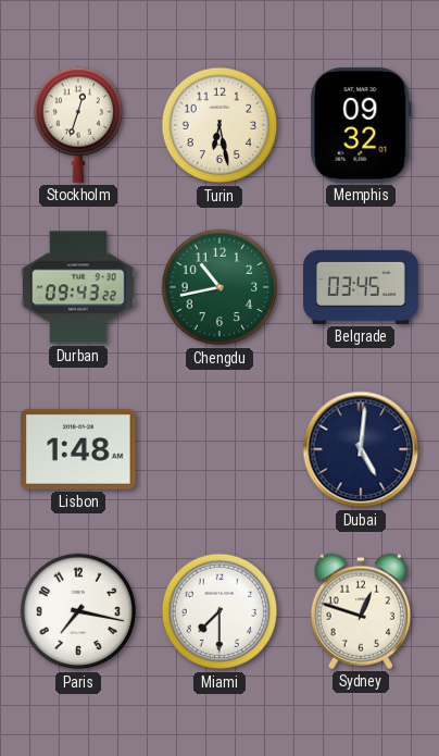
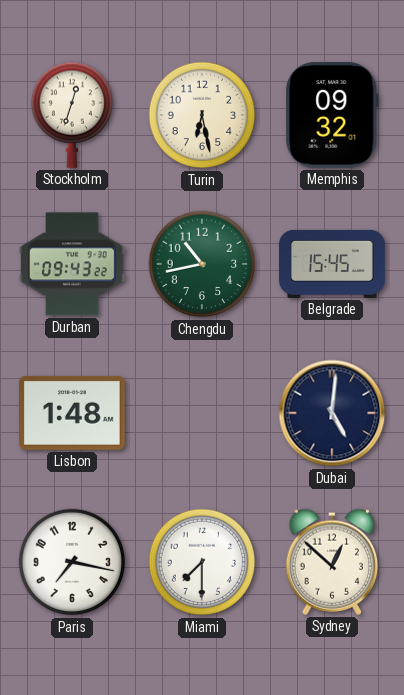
Belgrade: 03:45 -> 15:45
Sydney: 12:48 -> 12:52
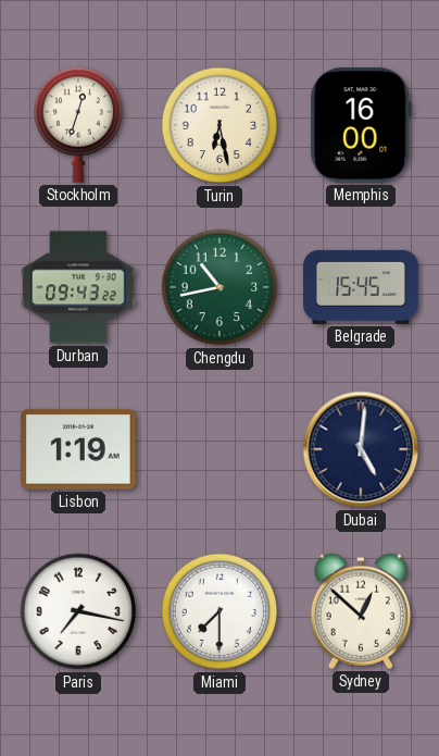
Memphis: 09:32 -> 16:00
Lisbon: 1:48 -> 1:19
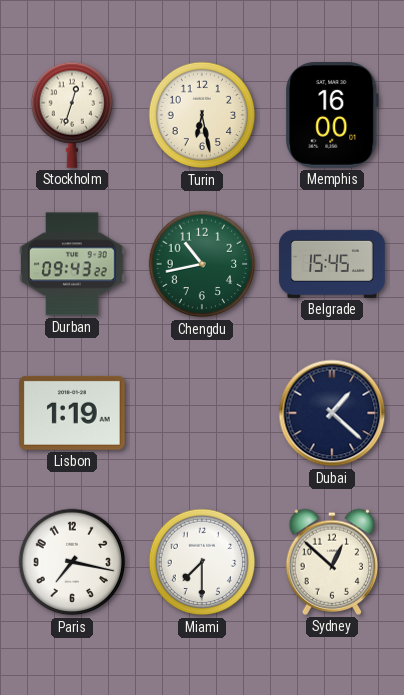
Dubai: 5:01 -> 1:22
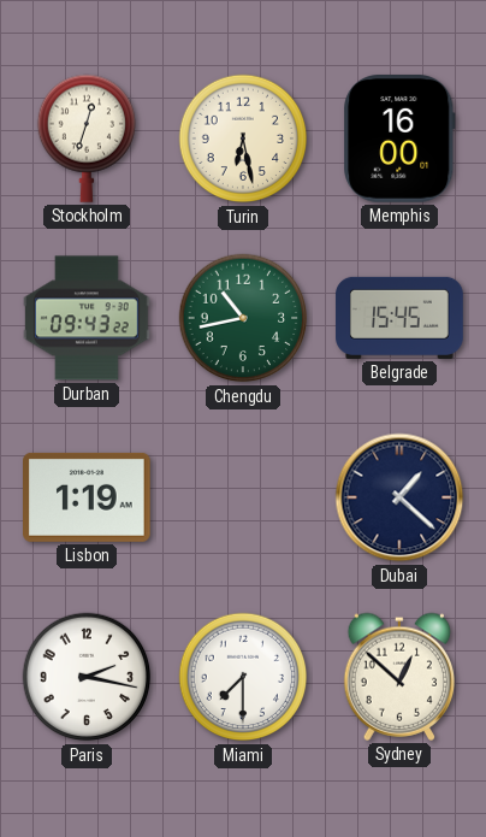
Paris: 7:17 -> 2:17
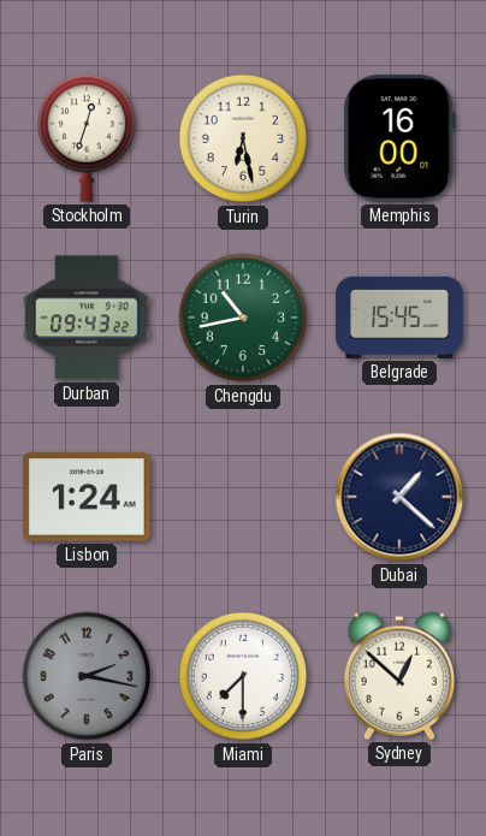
Lisbon: 1:19 -> 1:24
Paris dial: white -> grey
